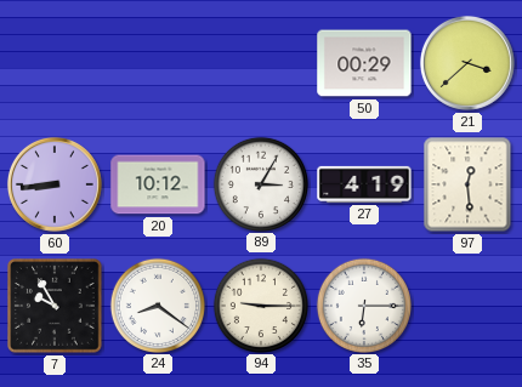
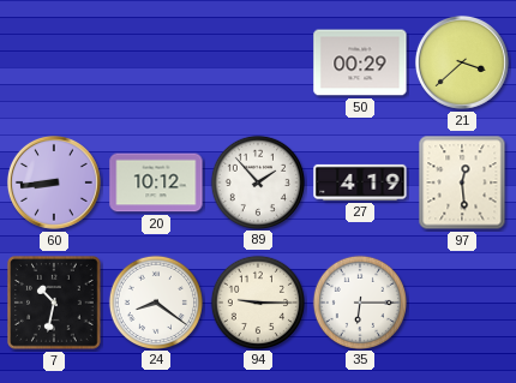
89: 3:05 -> 1:53
7: 9:55 -> 10:32
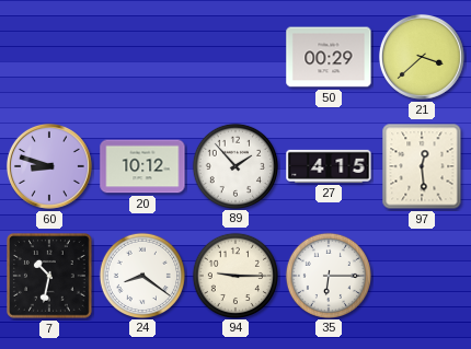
60: 8:44 -> 8:48
27: 4:19 -> 4:15
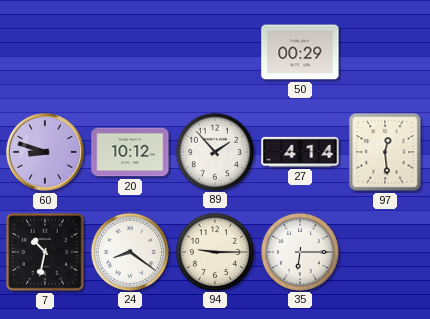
21: 3:38 -> none
27: 4:15 -> 4:14
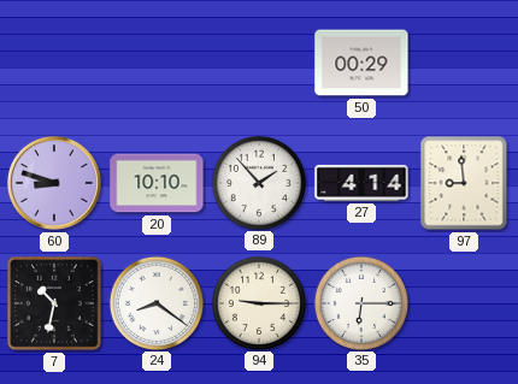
20: 10:12 -> 10:10
97: 12:29 -> 8:59
